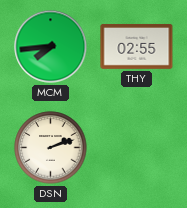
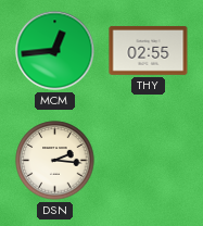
MCM: 7:44 -> 12:44
DSN: 2:12 -> 2:16
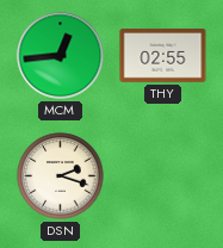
DSN: 2:16 -> 2:18
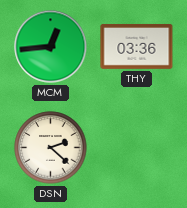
THY: 02:55 -> 03:36
DSN: 2:18 -> 2:22
